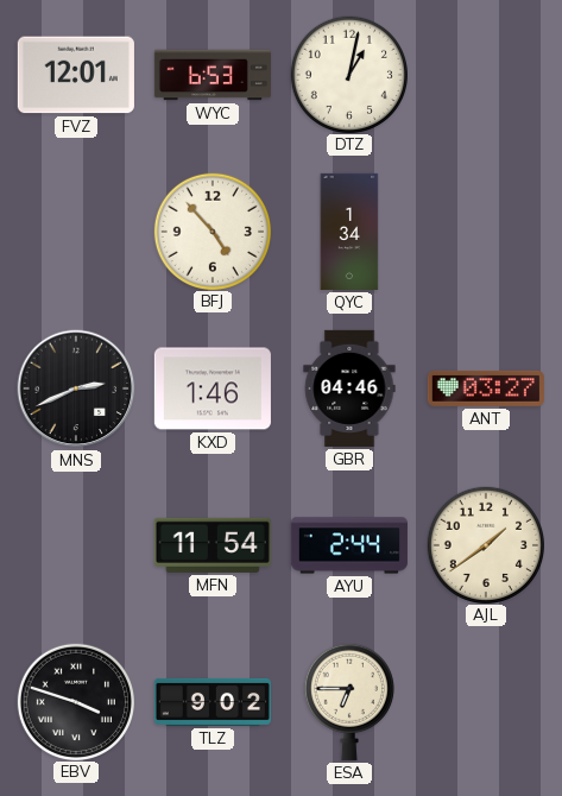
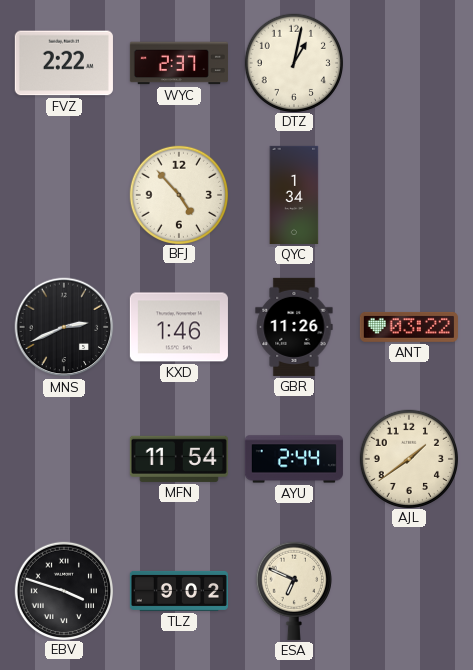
FVZ: 12:01 -> 2:22
WYC: 6:53 -> 2:37
GBR: 04:46 -> 11:26
ANT: 03:27 -> 03:22
ESA: 6:45 -> 6:49
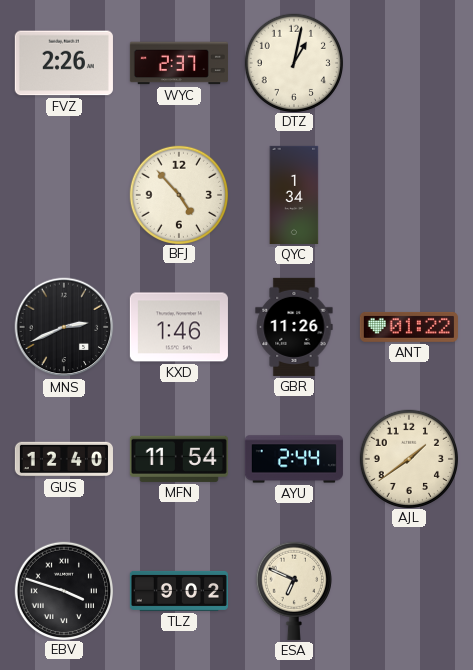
FVZ: 2:22 -> 2:26
ANT: 03:22 -> 01:22
GUS: none -> 12:40
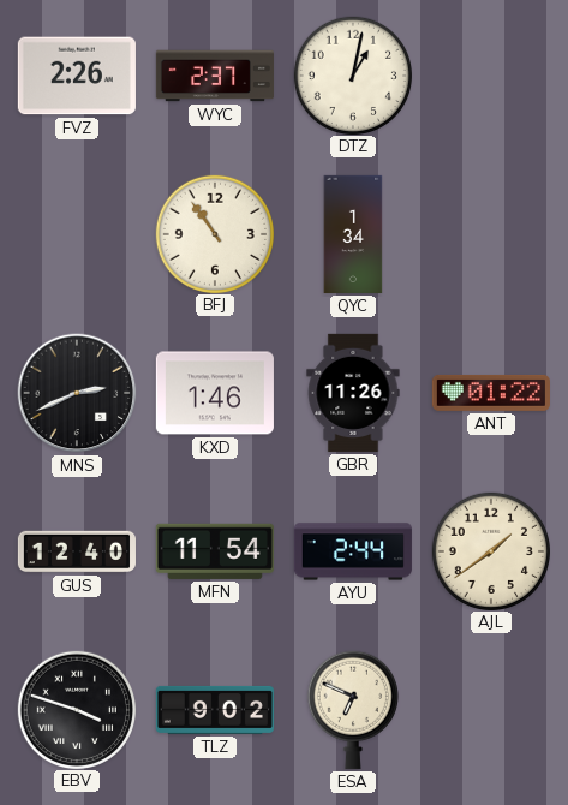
BFJ: 4:53 -> 10:54
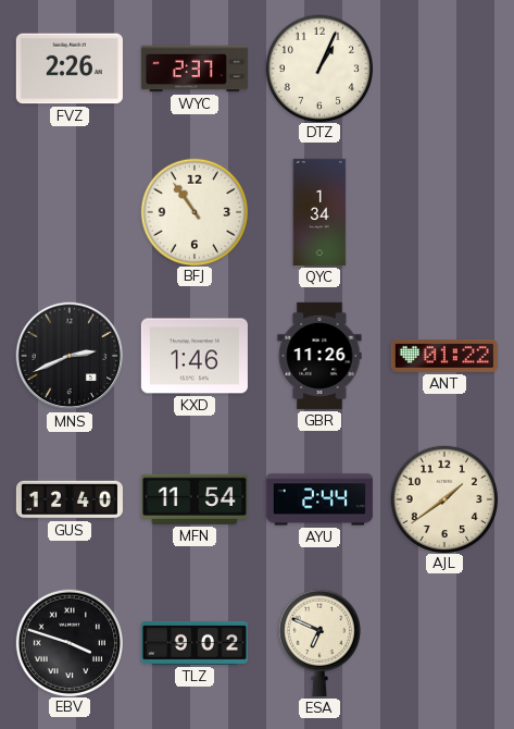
DTZ: 1:02 -> 1:04
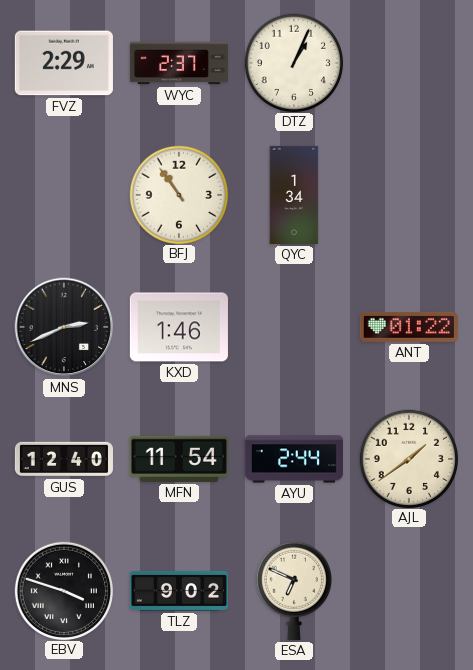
FVZ: 2:26 -> 2:29
GBR: 11:26 -> none
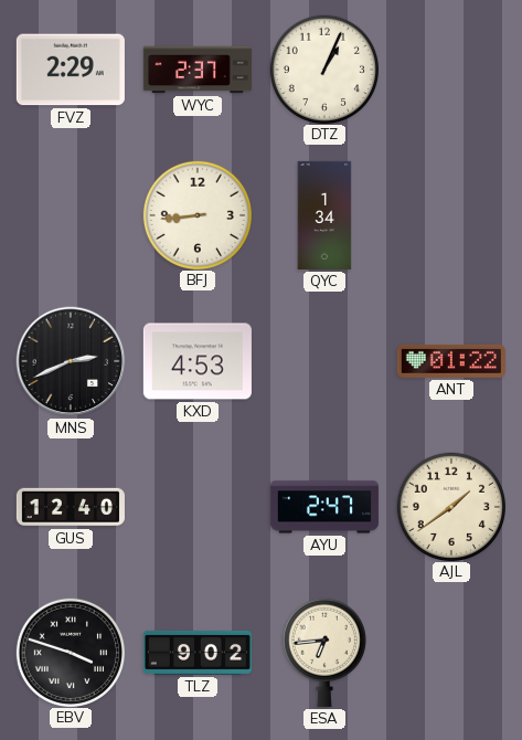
BFJ: 10:54 -> 8:44
KXD: 1:46 -> 4:53
MFN: 11:54 -> none
AYU: 2:44 -> 2:47
ESA: 6:49 -> 6:44
